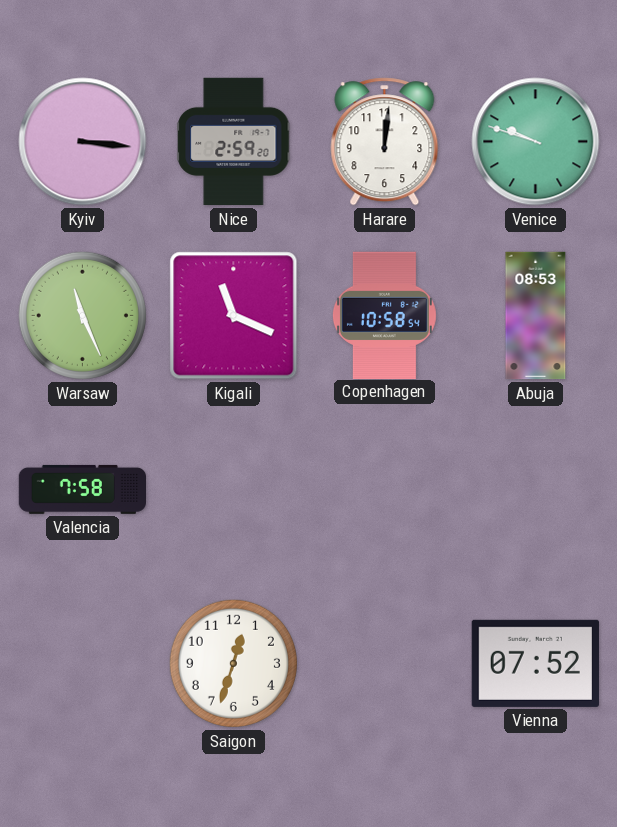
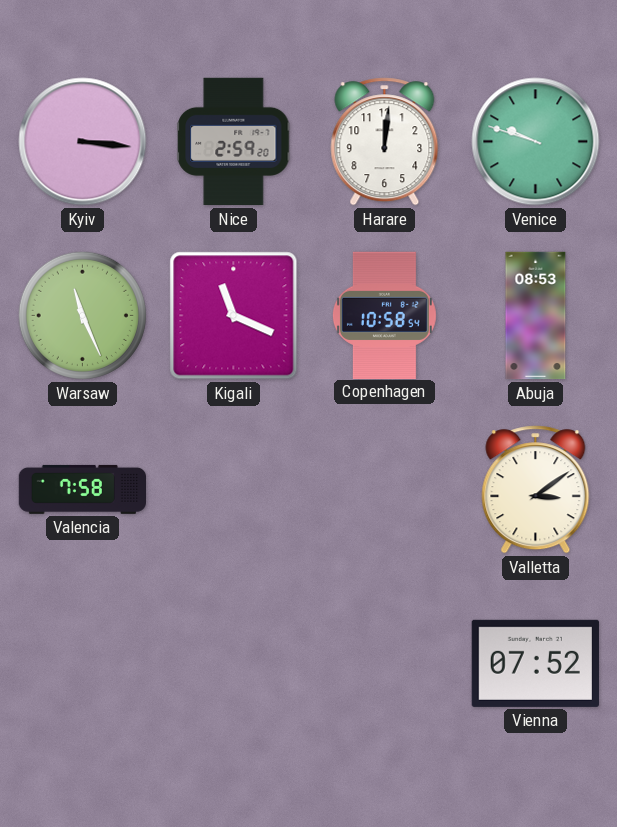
Valletta: none -> 3:09
Saigon: 12:33 -> none
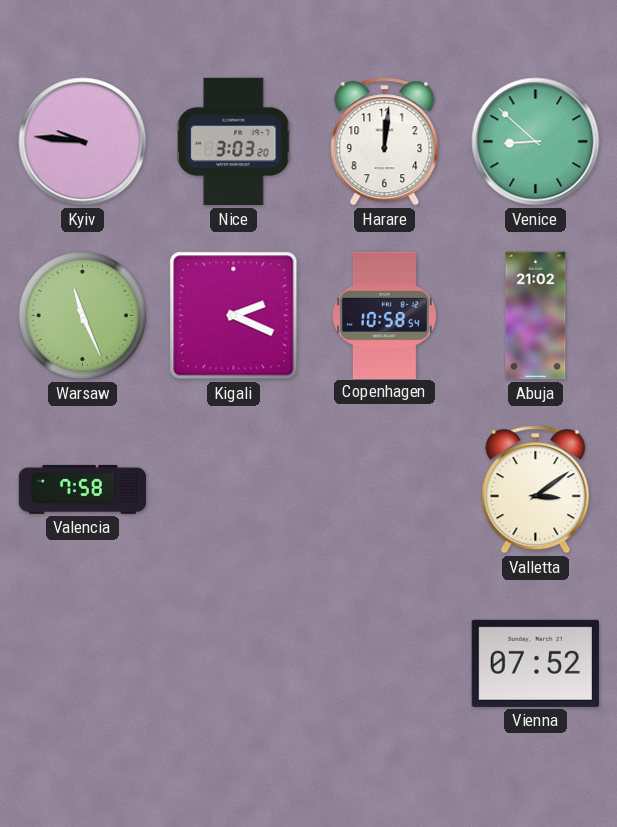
Kyiv: 3:16 -> 9:46
Nice: 2:59 -> 3:03
Venice: 9:48 -> 8:52
Kigali: 11:19 -> 2:19
Abuja: 08:53 -> 21:02
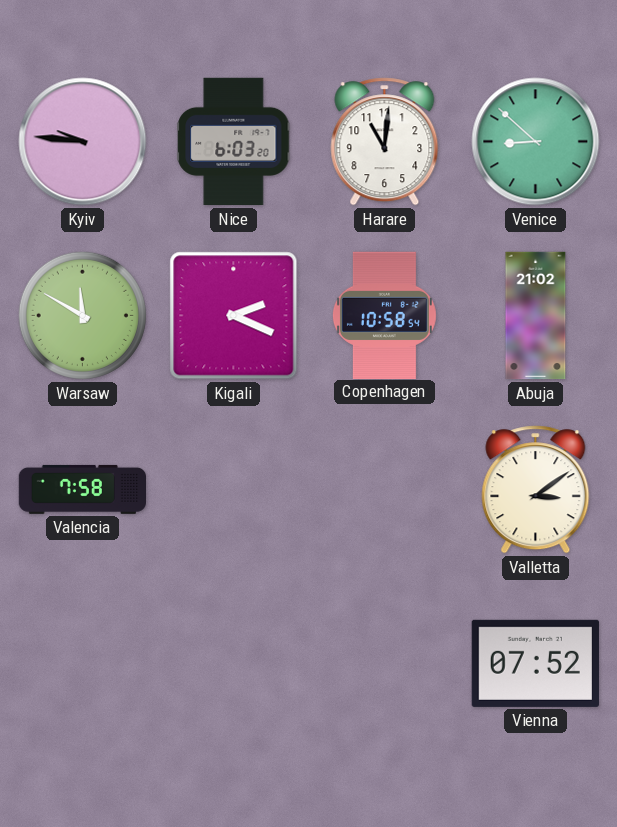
Nice: 3:03 -> 6:03
Harare: 12:01 -> 11:01
Warsaw: 11:26 -> 11:50
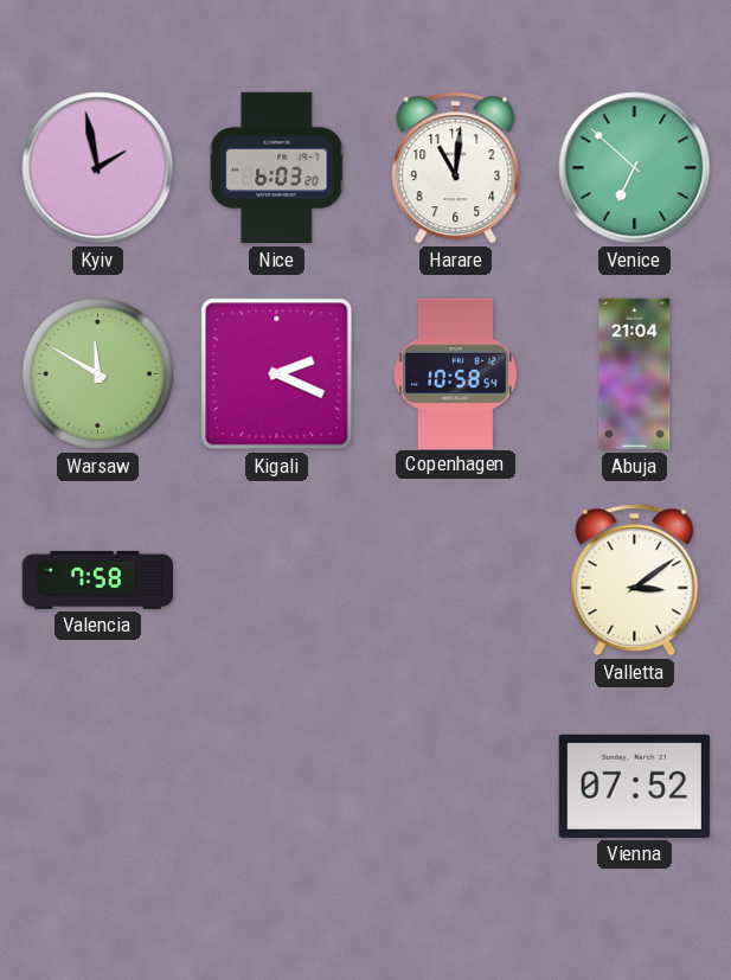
Kyiv: 9:46 -> 1:58
Venice: 8:52 -> 6:52
Abuja: 21:02 -> 21:04
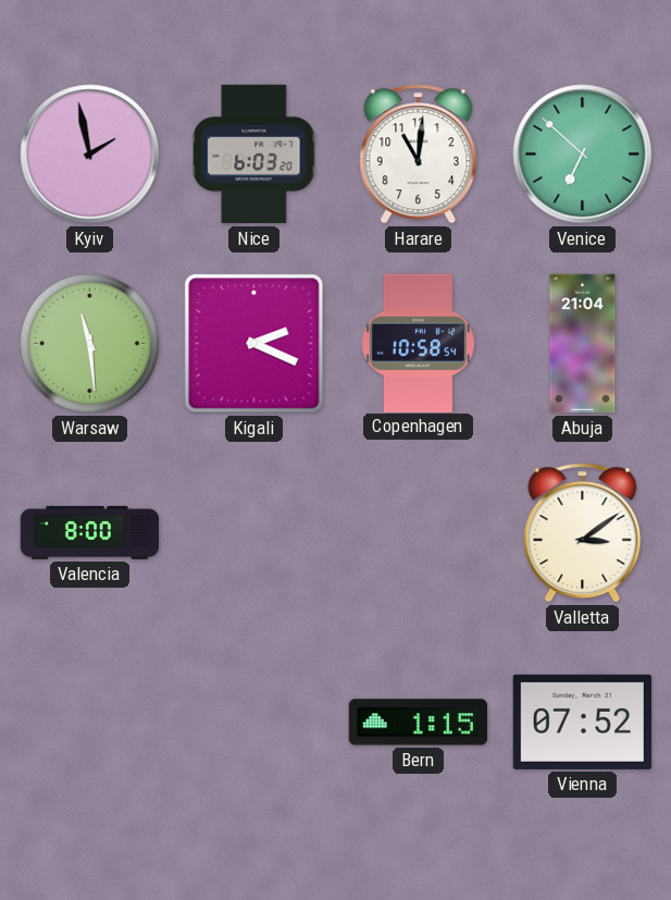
Warsaw: 11:50 -> 11:29
Valencia: 7:58 -> 8:00
Bern: none -> 1:15
